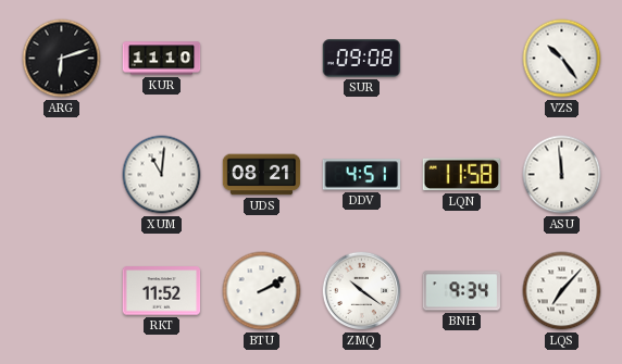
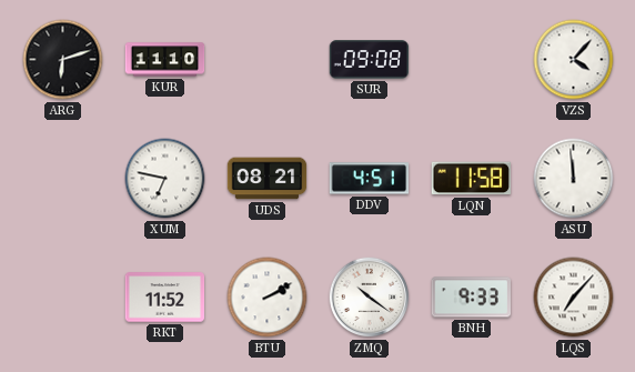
VZS: 10:24 -> 4:07
XUM: 11:01 -> 6:47
BNH: 9:34 -> 9:33
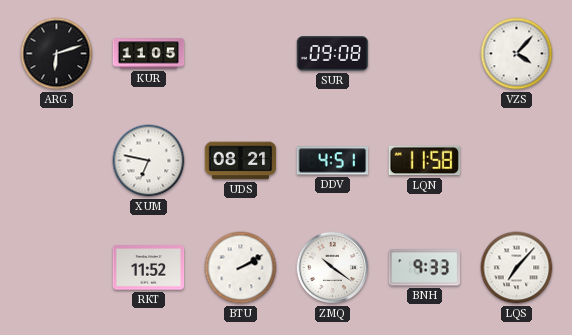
KUR: 11:10 -> 11:05
ASU: 11:59 -> none
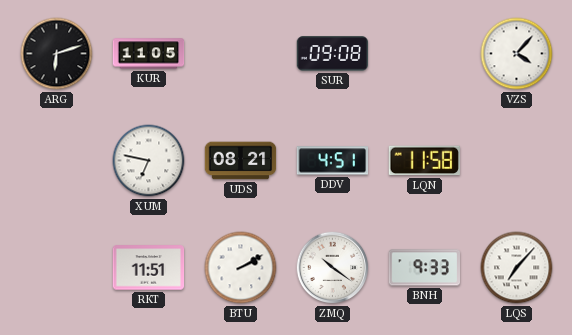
RKT: 11:52 -> 11:51
